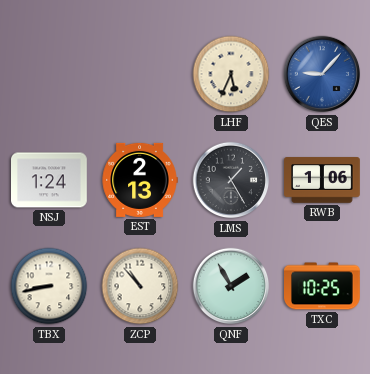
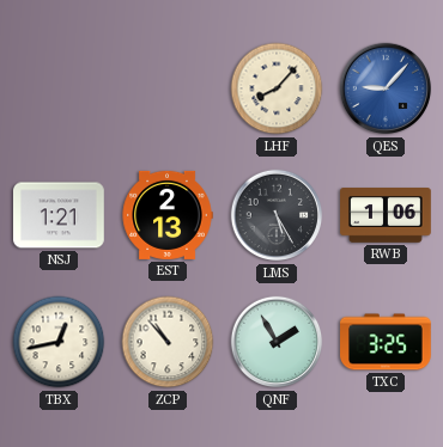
LHF: 5:34 -> 8:07
NSJ: 1:24 -> 1:21
LMS: 1:25 -> 5:25
TBX: 8:43 -> 12:43
TXC: 10:25 -> 3:25
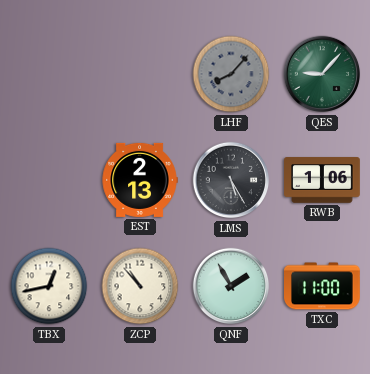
LHF dial: cream -> grey
QES dial: blue -> green
NSJ: 1:21 -> none
TXC: 3:25 -> 11:00
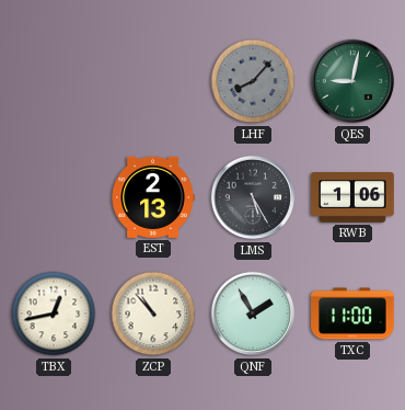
QES: 9:07 -> 9:02
